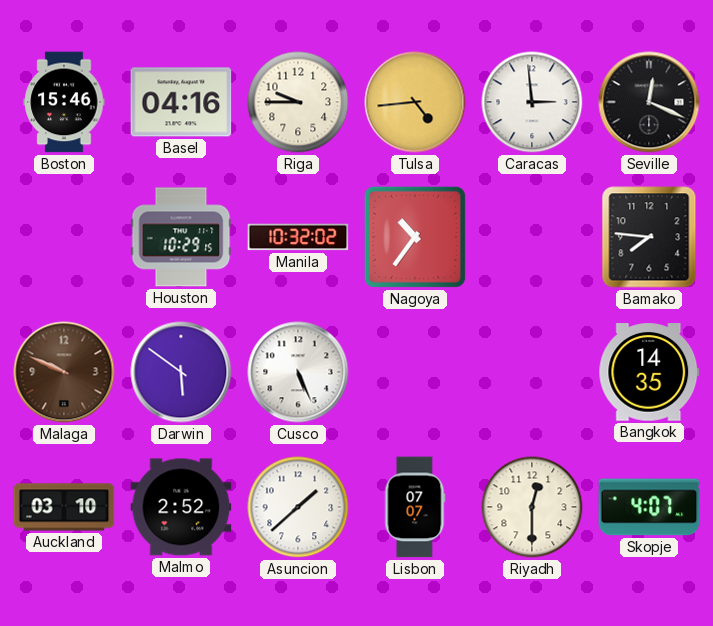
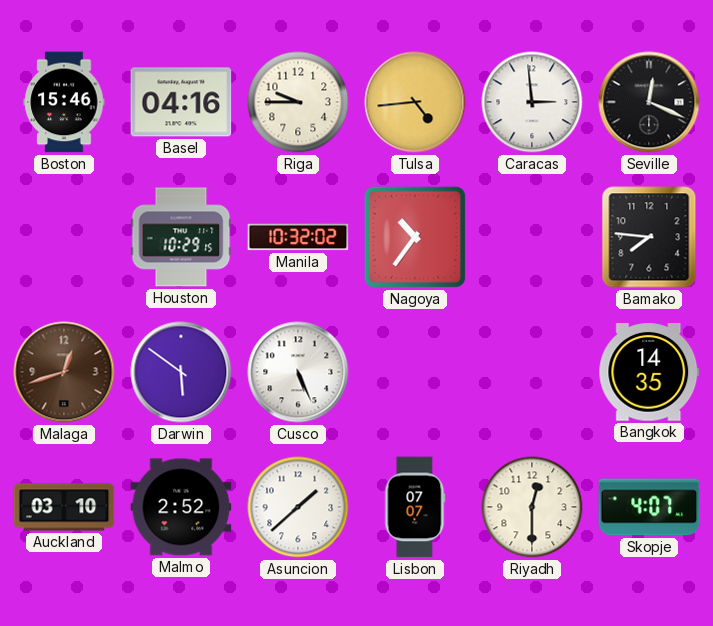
Malaga: 9:49 -> 12:42
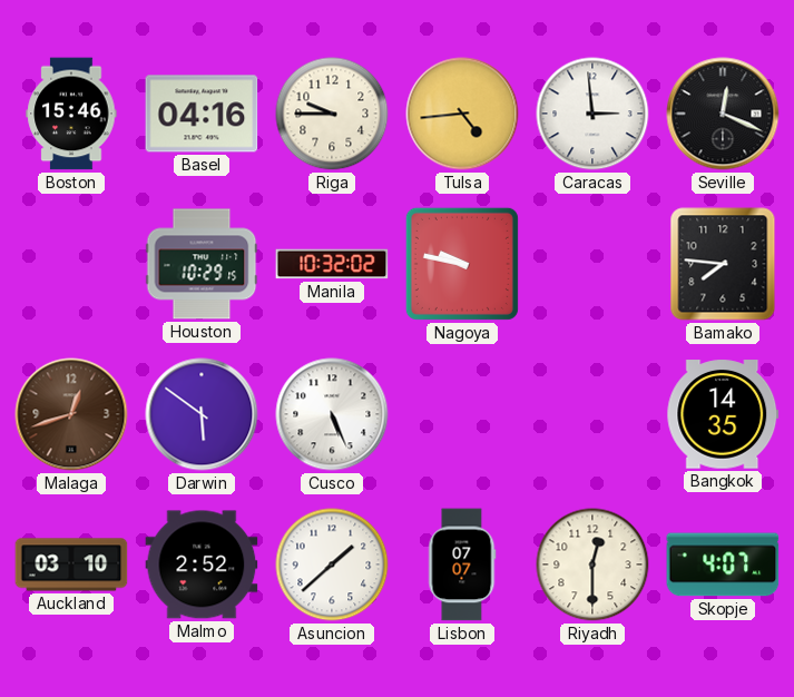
Nagoya: 10:36 -> 9:47
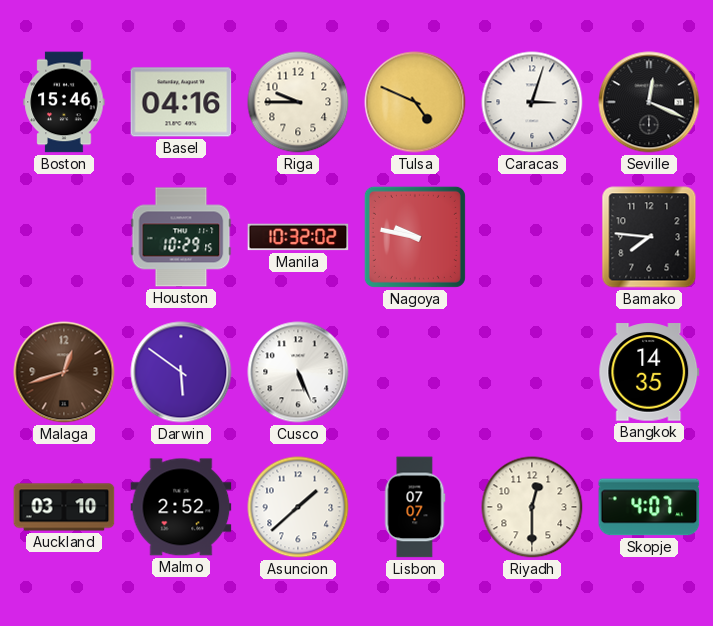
Tulsa: 4:44 -> 4:49
Caracas: 2:59 -> 3:03
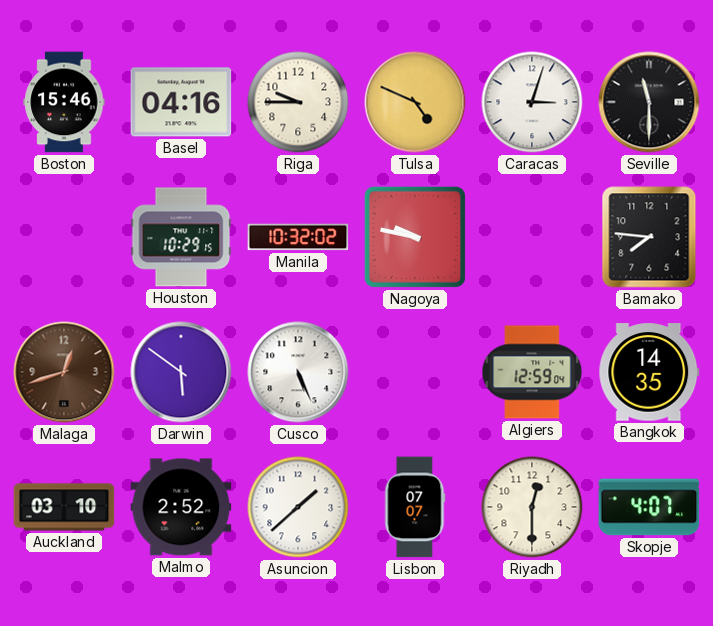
Seville: 12:19 -> 11:30
Algiers: none -> 12:59
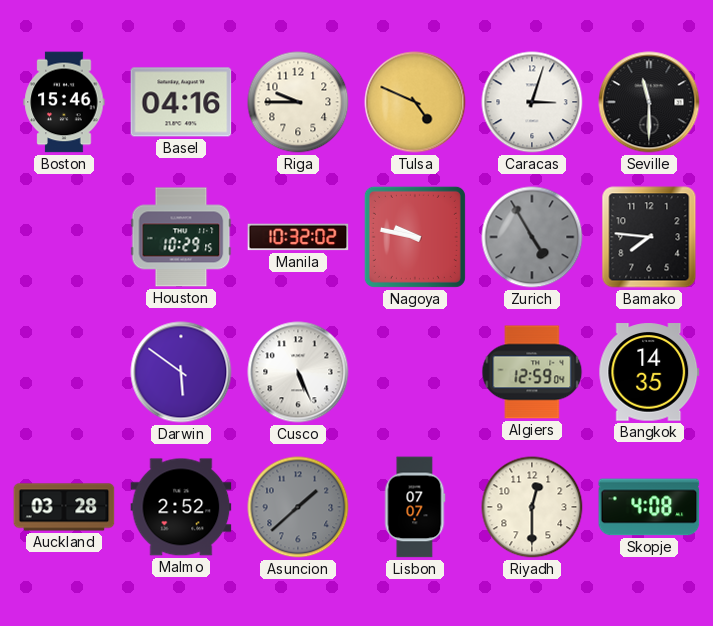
Zurich: none -> 4:55
Malaga: 12:42 -> none
Auckland: 03:10 -> 03:28
Asuncion dial: white -> grey
Skopje: 4:07 -> 4:08
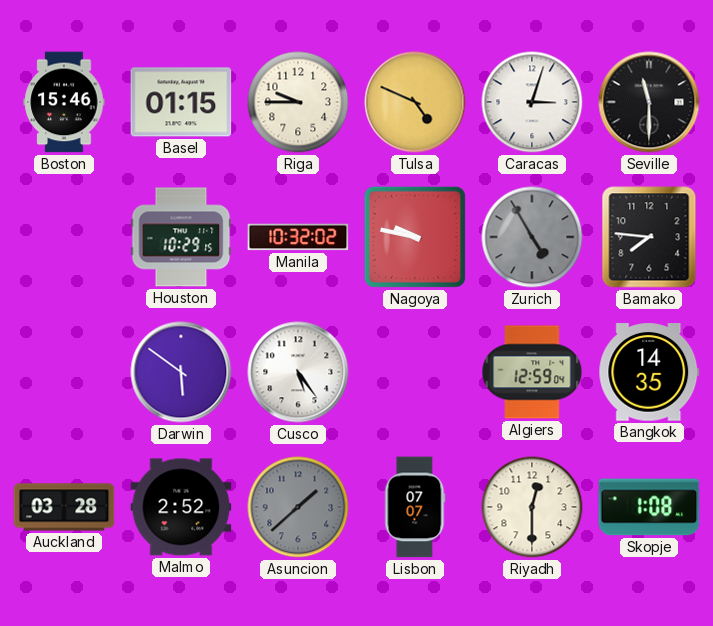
Basel: 04:16 -> 01:15
Cusco: 5:26 -> 5:24
Skopje: 4:08 -> 1:08
